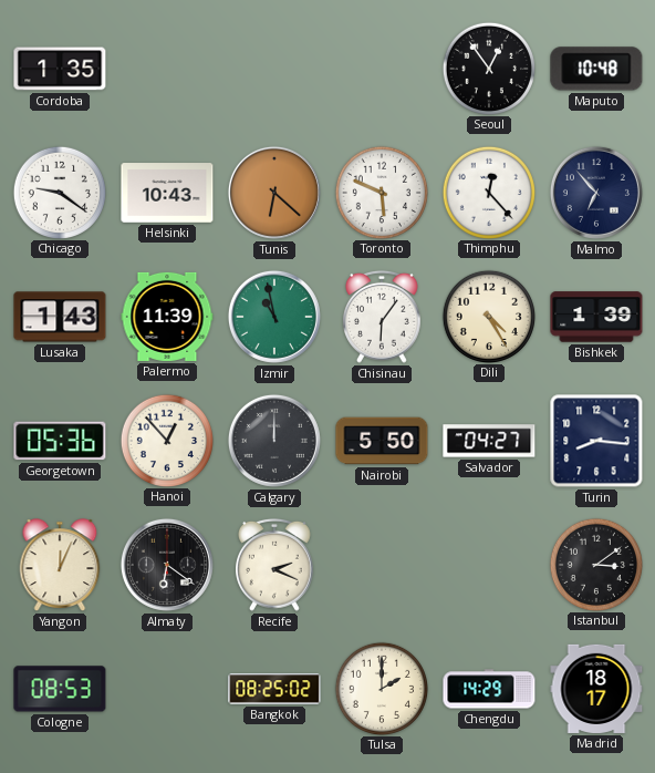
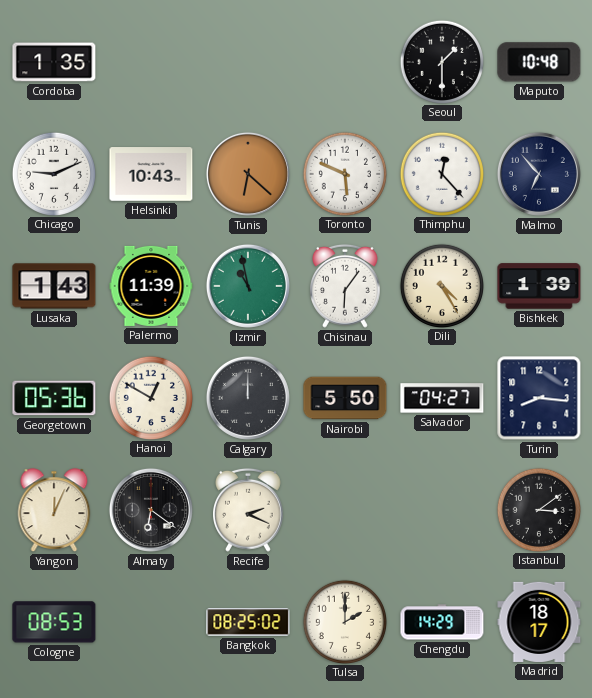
Seoul: 12:54 -> 1:30
Chicago: 9:21 -> 9:11
Hanoi: 12:53 -> 12:50
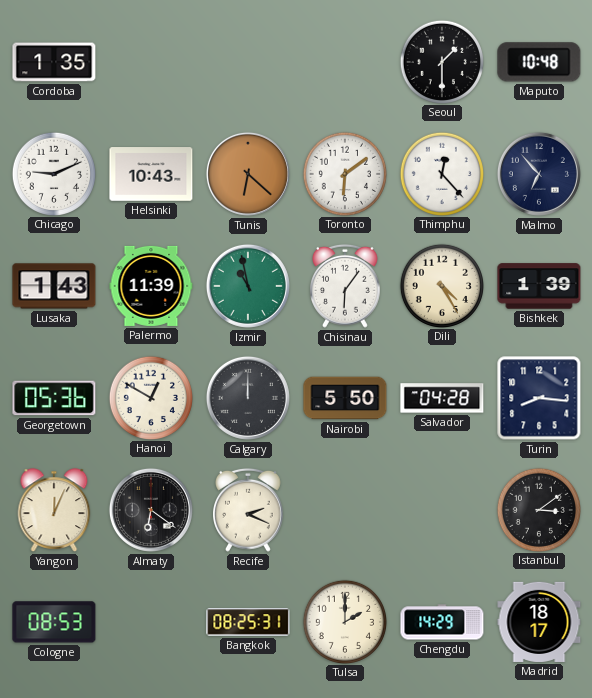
Toronto: 5:49 -> 6:09
Salvador: 04:27 -> 04:28
Bangkok: 08:25:02 -> 08:25:31
